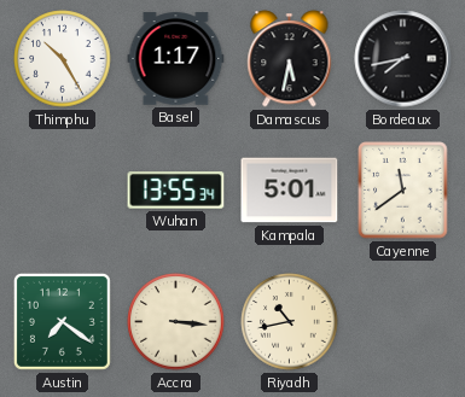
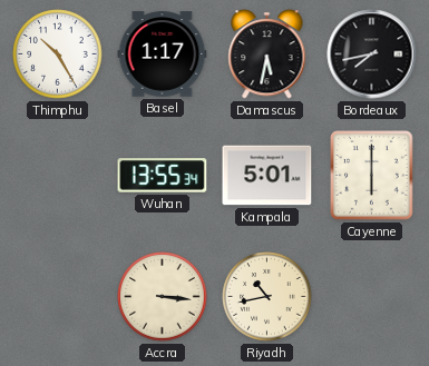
Cayenne: 11:39 -> 6:00
Austin: 7:21 -> none
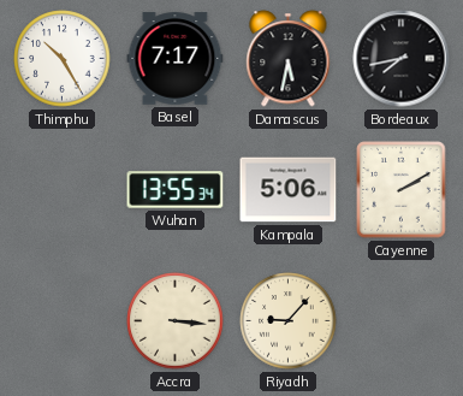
Basel: 1:17 -> 7:17
Kampala: 5:01 -> 5:06
Cayenne: 6:00 -> 2:10
Riyadh: 10:43 -> 9:07
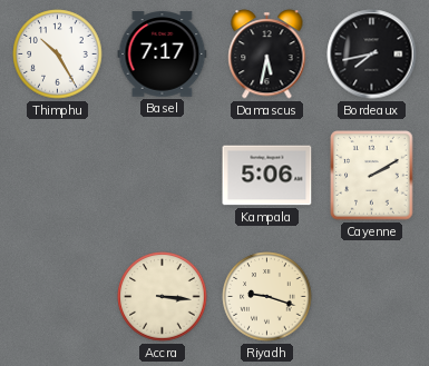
Wuhan: 13:55 -> none
Riyadh: 9:07 -> 9:18
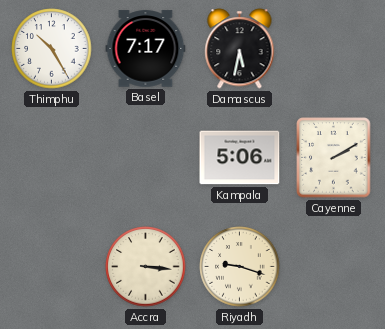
Bordeaux: 7:43 -> none
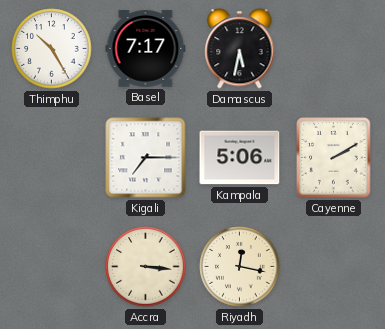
Kigali: none -> 7:15
Riyadh: 9:18 -> 12:17
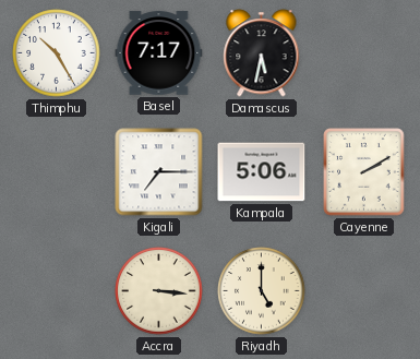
Riyadh: 12:17 -> 5:00
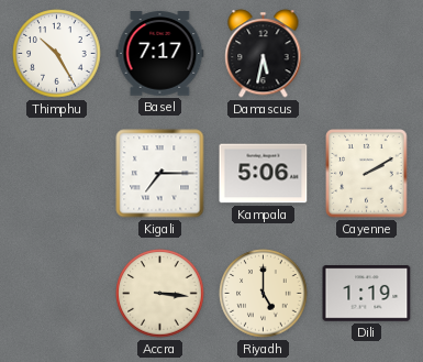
Dili: none -> 1:19
